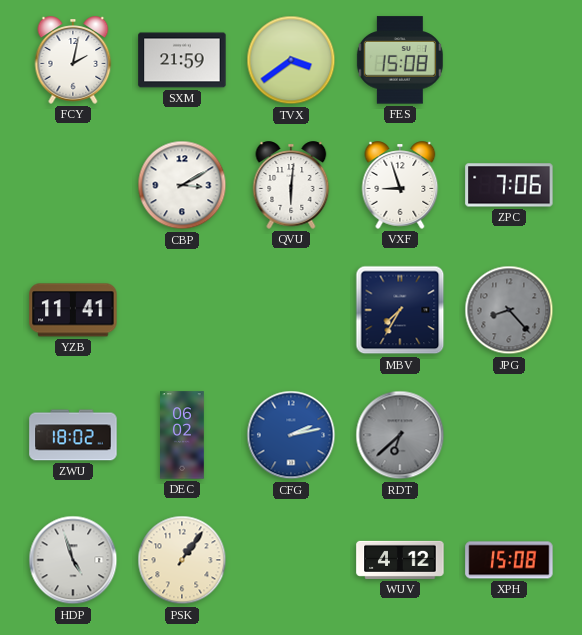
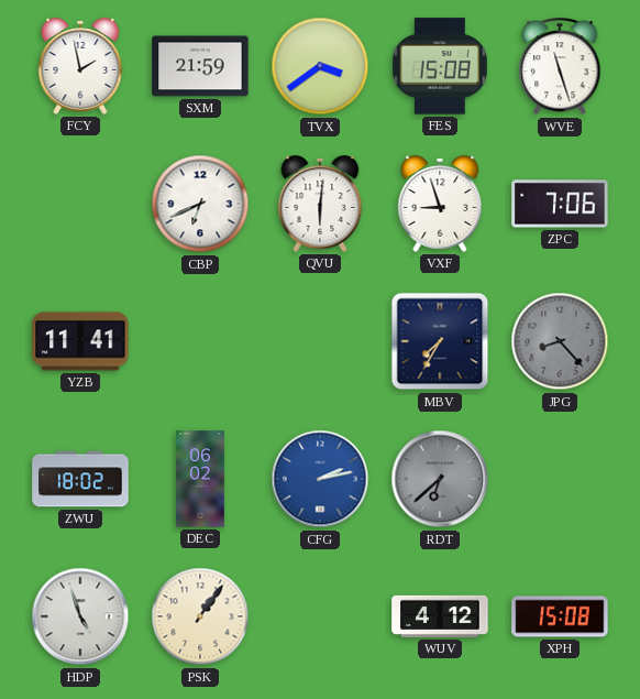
FCY: 2:02 -> 1:58
WVE: none -> 11:27
CBP: 3:10 -> 6:41
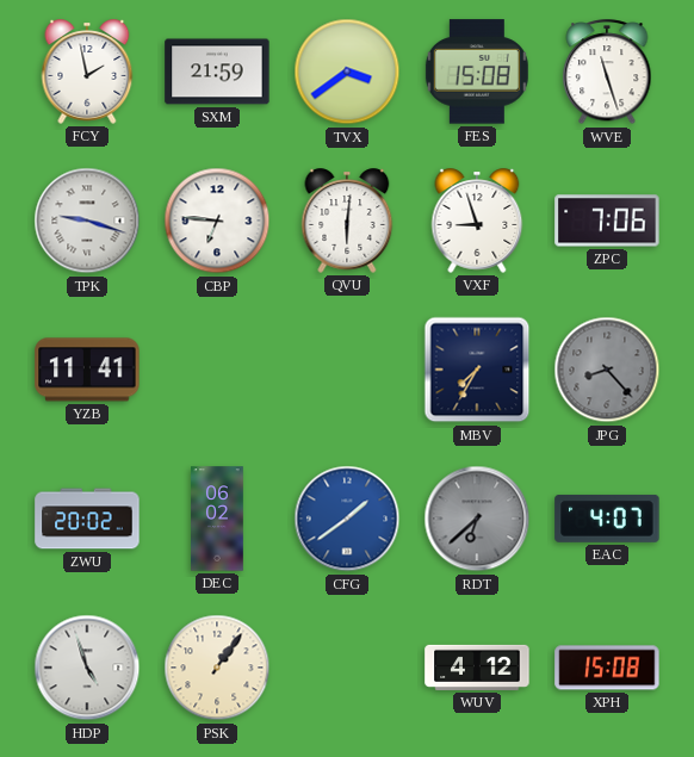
TPK: none -> 9:18
CBP: 6:41 -> 6:46
ZWU: 18:02 -> 20:02
CFG: 2:13 -> 1:39
EAC: none -> 4:07
